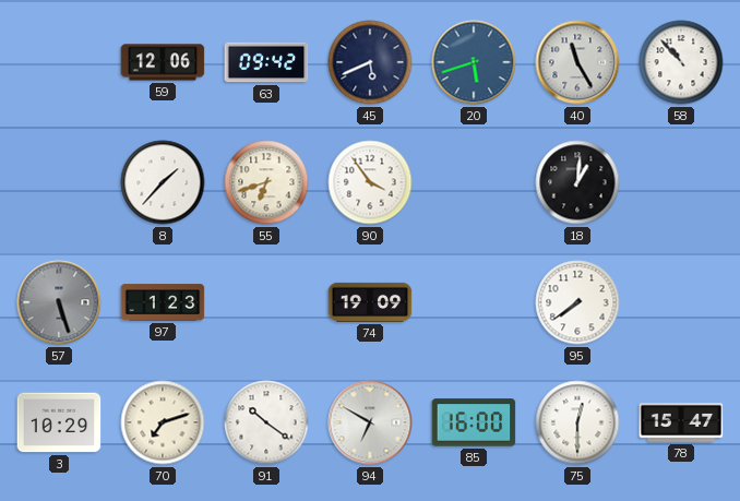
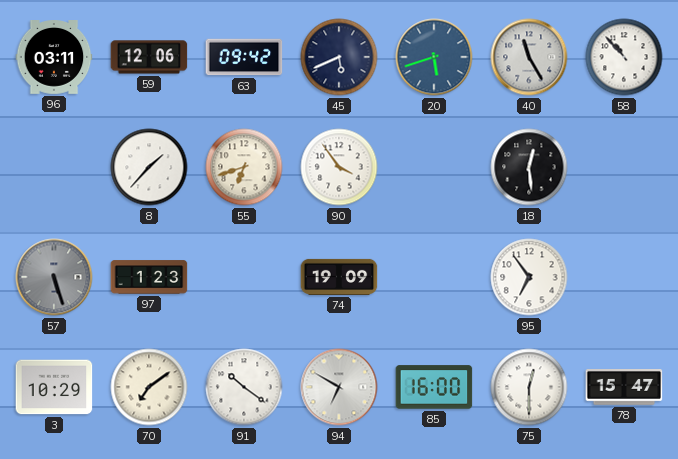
96: none -> 03:11
18: 1:01 -> 12:29
95: 7:39 -> 6:54
70: 7:12 -> 7:09
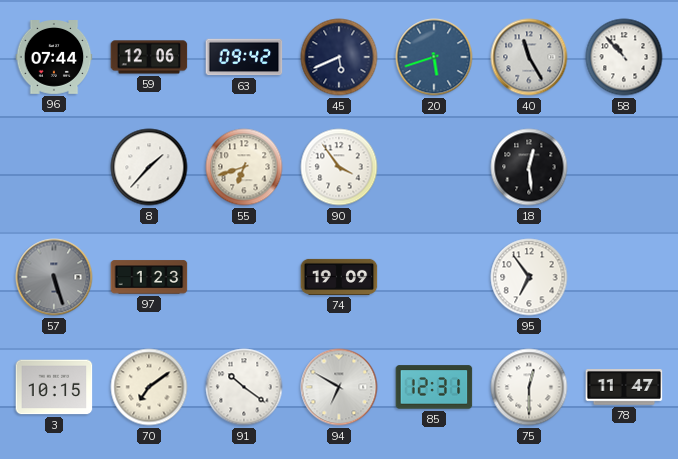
96: 03:11 -> 07:44
3: 10:29 -> 10:15
85: 16:00 -> 12:31
78: 15:47 -> 11:47
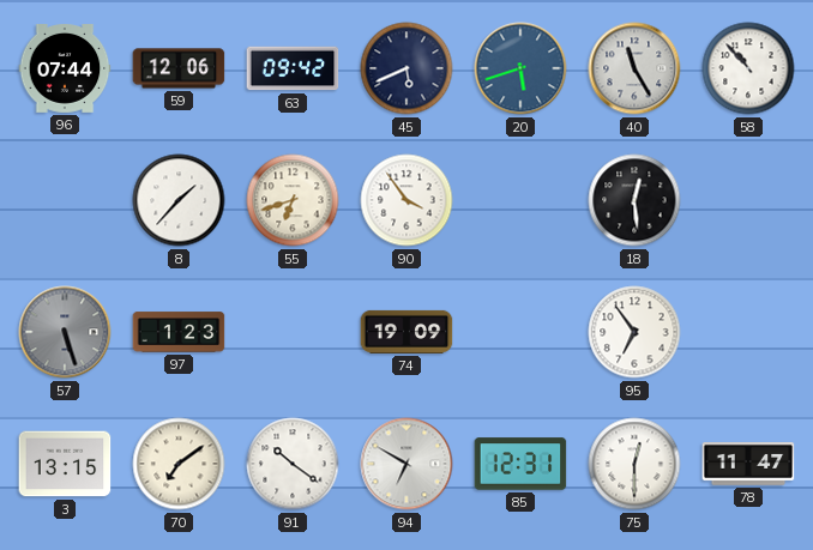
3: 10:15 -> 13:15
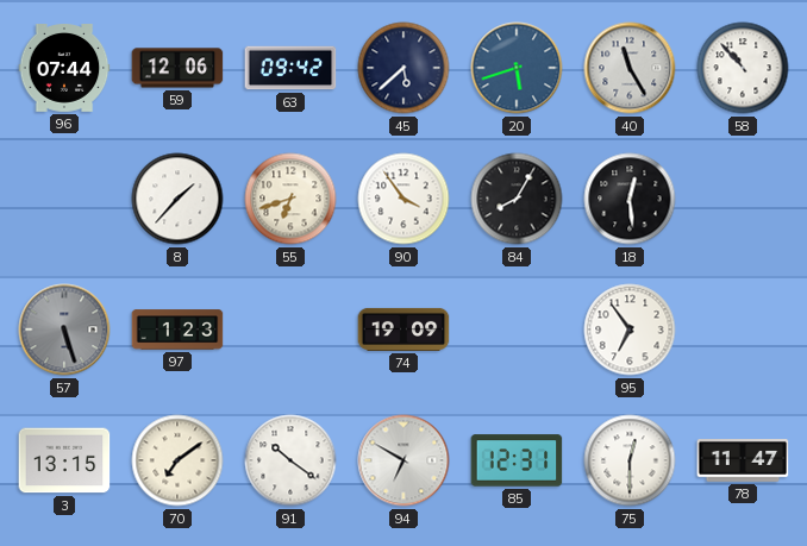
45: 5:41 -> 5:38
84: none -> 8:05
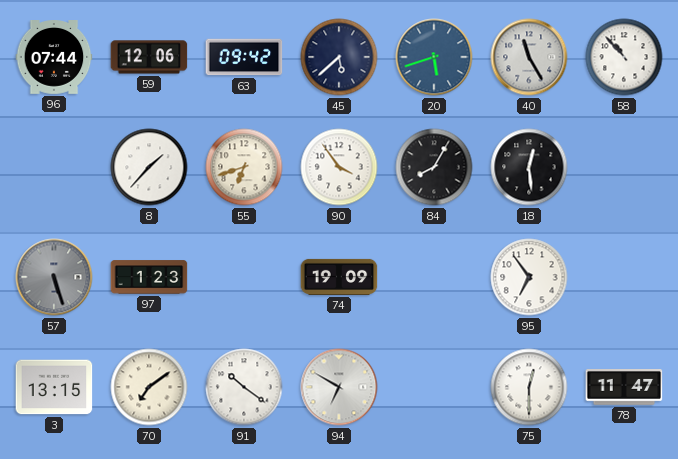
85: 12:31 -> none
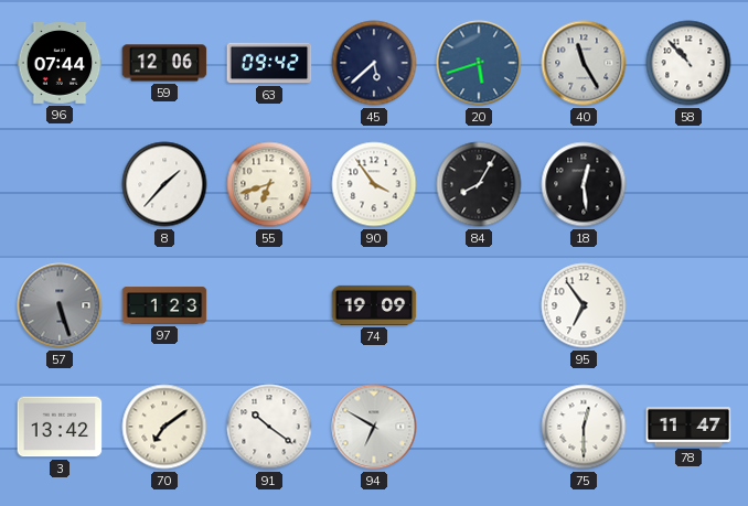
3: 13:15 -> 13:42
